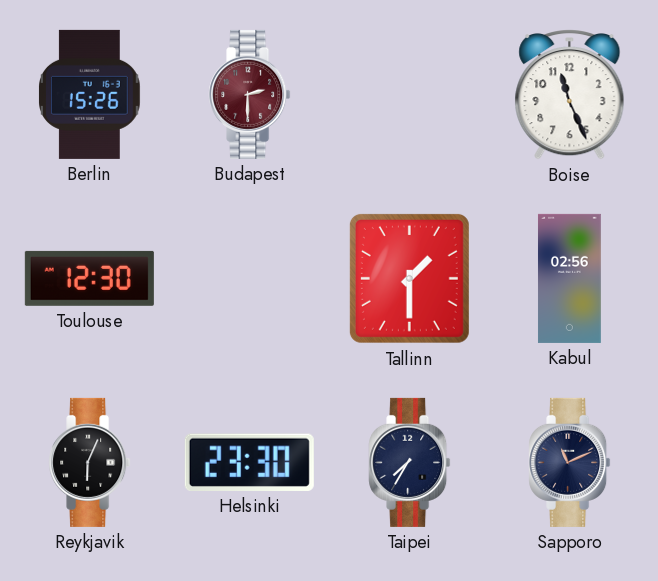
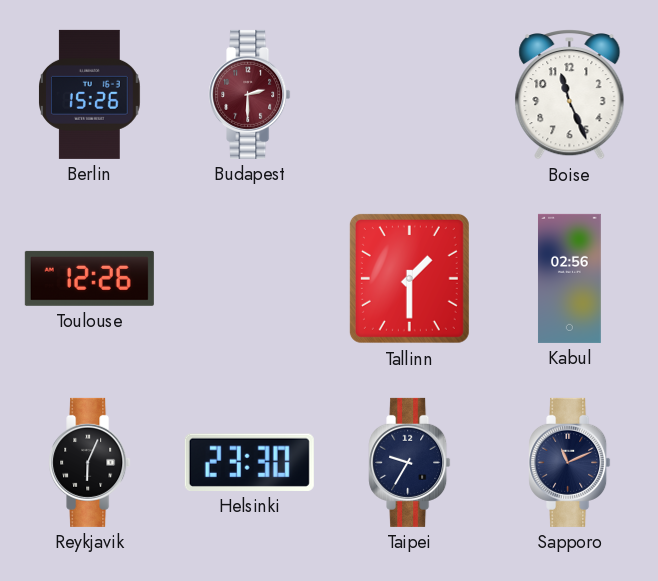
Toulouse: 12:30 -> 12:26
Taipei: 7:35 -> 9:35
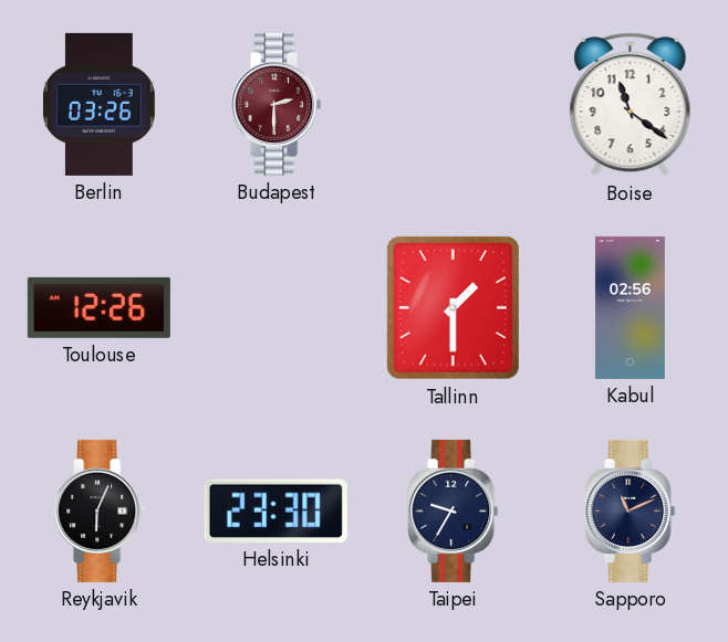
Berlin: 15:26 -> 03:26
Boise: 11:26 -> 11:21
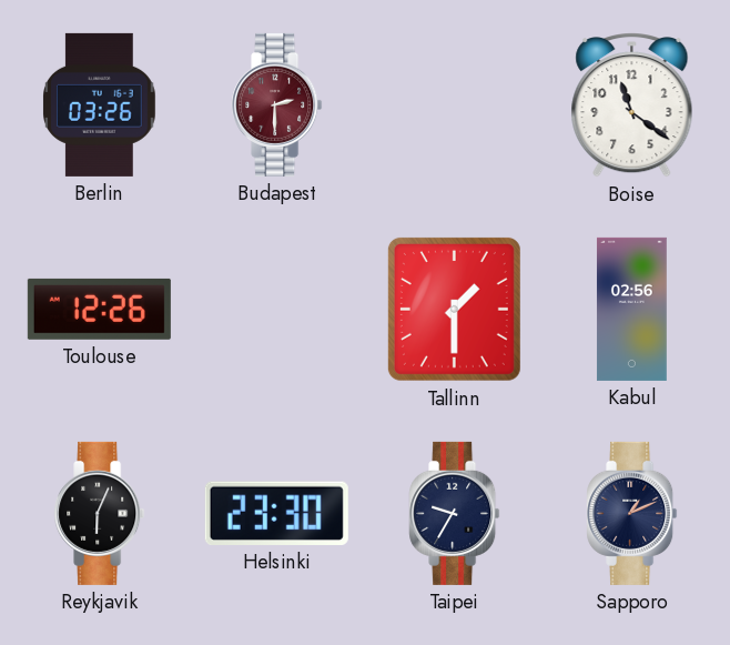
Sapporo: 11:11 -> 1:11
